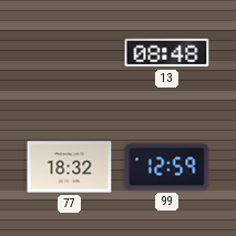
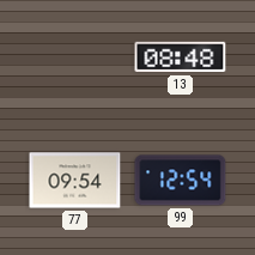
77: 18:32 -> 09:54
99: 12:59 -> 12:54
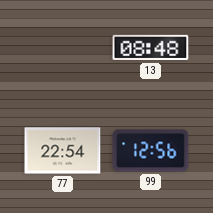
77: 09:54 -> 22:54
99: 12:54 -> 12:56
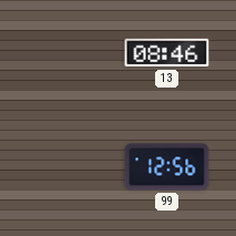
13: 08:48 -> 08:46
77: 22:54 -> none
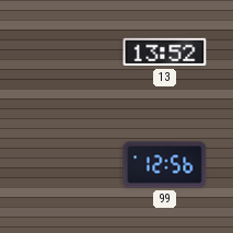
13: 08:46 -> 13:52
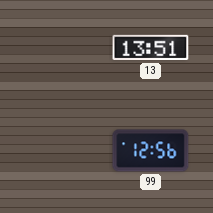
13: 13:52 -> 13:51
